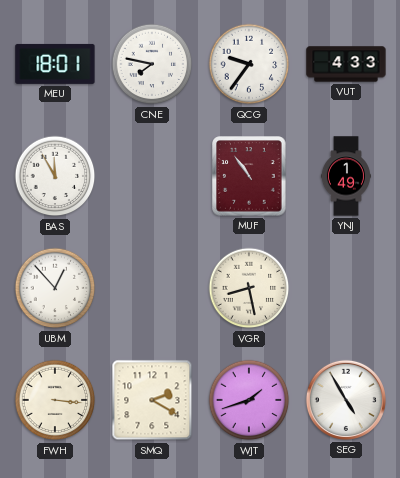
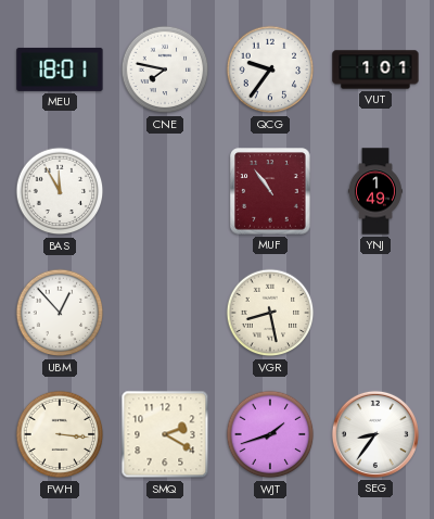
VUT: 4:33 -> 1:01
SEG: 4:55 -> 8:36
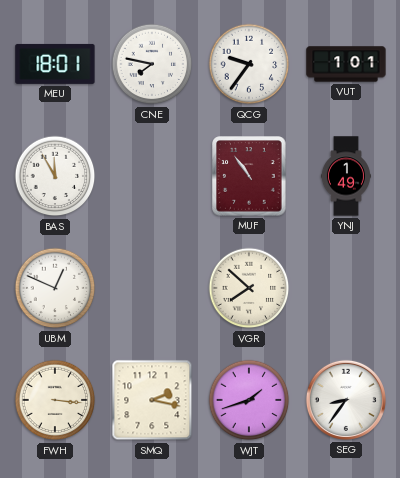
UBM: 12:53 -> 12:49
VGR: 8:28 -> 7:52
SMQ: 2:20 -> 2:17
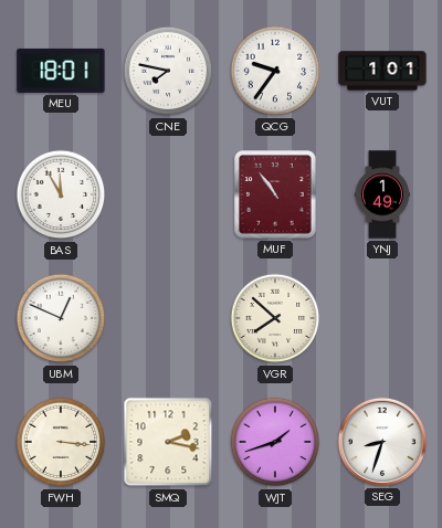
SEG: 8:36 -> 8:33
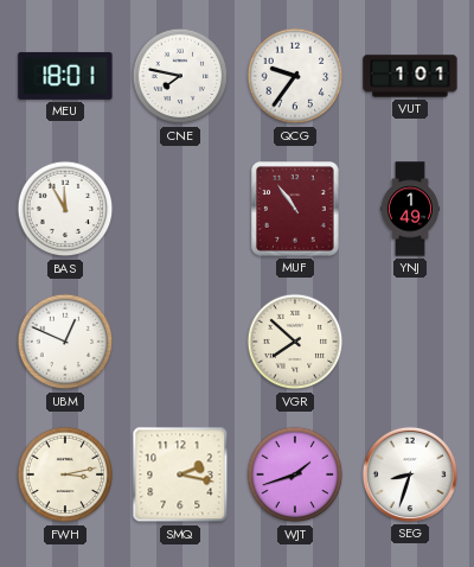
FWH: 3:16 -> 3:13
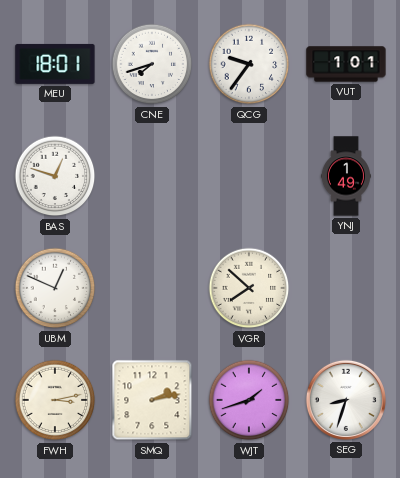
CNE: 7:47 -> 7:42
BAS: 11:55 -> 12:48
MUF: 10:54 -> none
SMQ: 2:17 -> 2:13
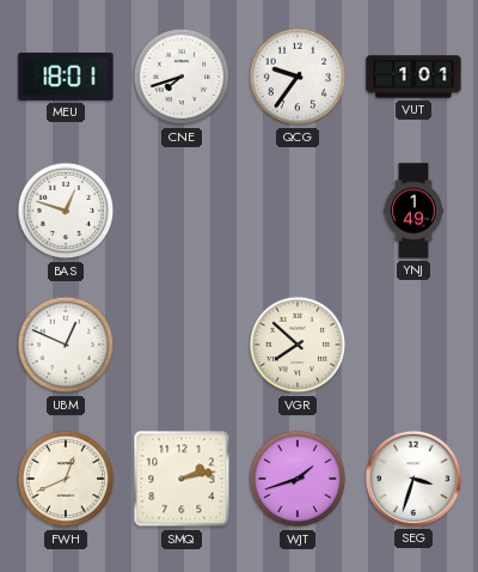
FWH: 3:13 -> 12:41
SEG: 8:33 -> 3:33
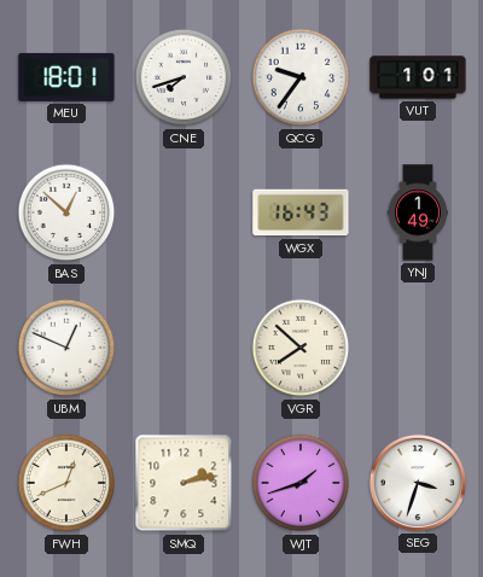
BAS: 12:48 -> 12:52
WGX: none -> 16:43
